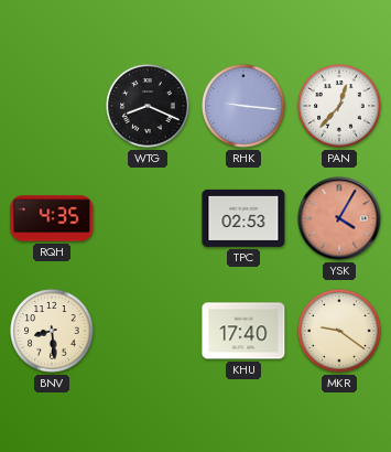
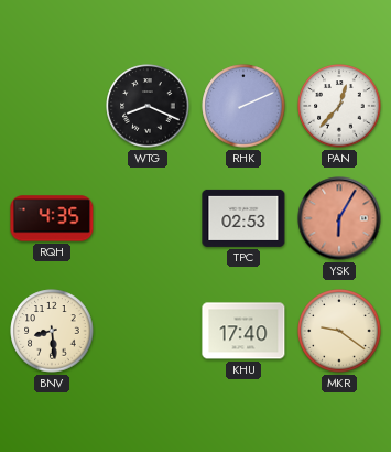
RHK: 9:16 -> 2:11
YSK: 4:05 -> 6:05
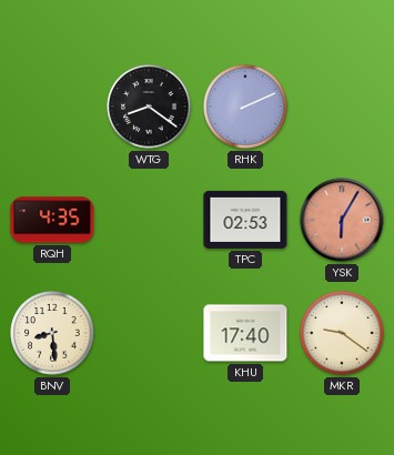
WTG: 8:19 -> 8:21
PAN: 12:37 -> none
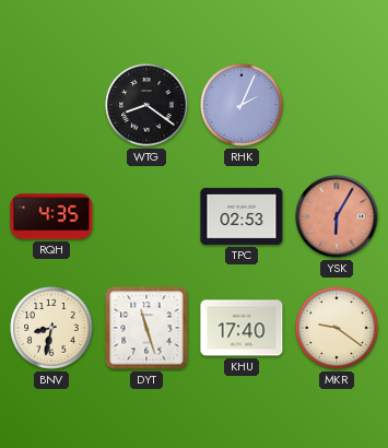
RHK: 2:11 -> 2:04
BNV: 8:29 -> 8:32
DYT: none -> 11:27
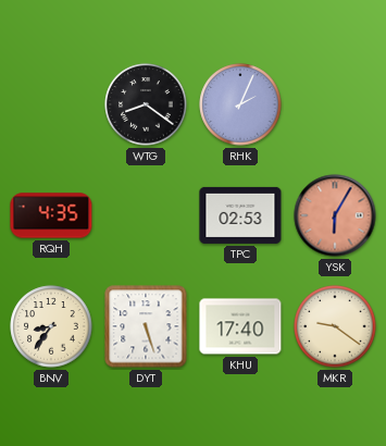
BNV: 8:32 -> 8:36
DYT: 11:27 -> 5:27
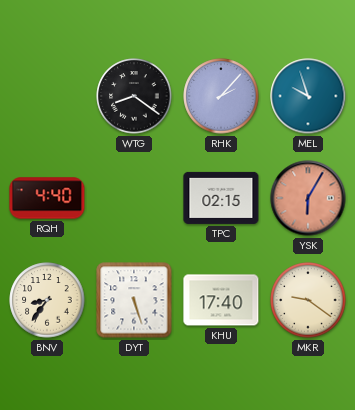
RHK: 2:04 -> 2:07
MEL: none -> 9:57
RQH: 4:35 -> 4:40
TPC: 02:53 -> 02:15
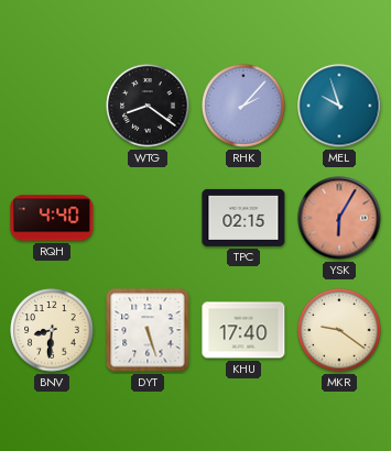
BNV: 8:36 -> 8:31
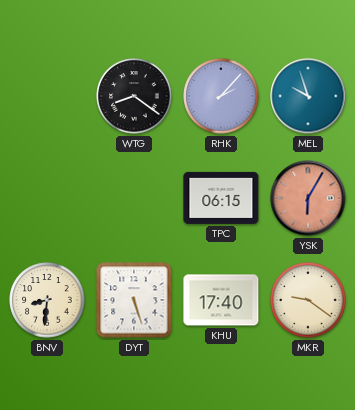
RQH: 4:40 -> none
TPC: 02:15 -> 06:15
